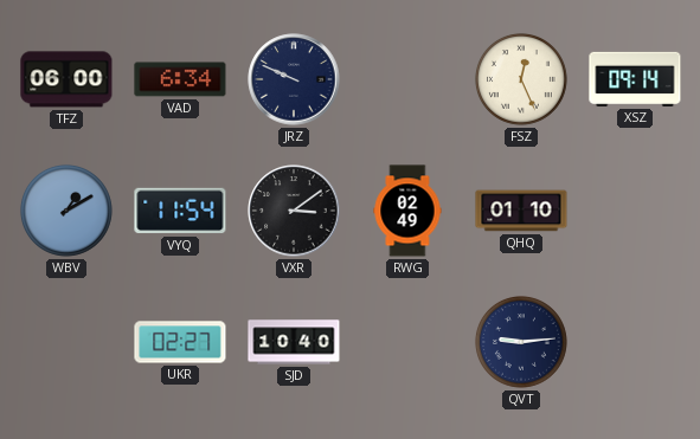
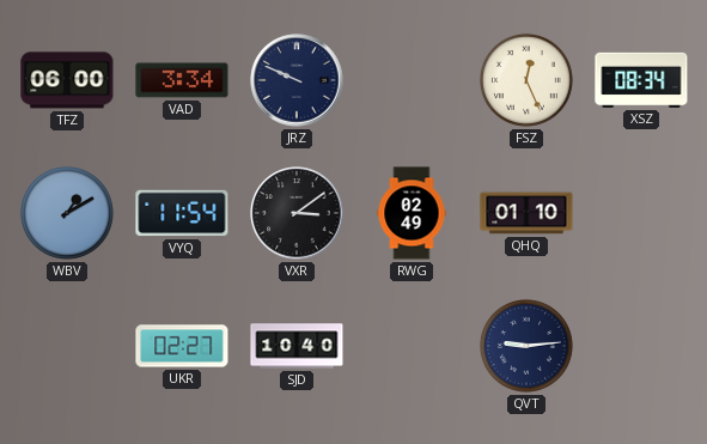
VAD: 6:34 -> 3:34
XSZ: 09:14 -> 08:34
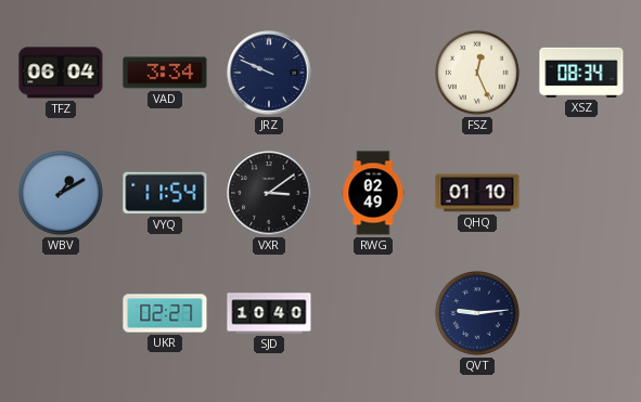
TFZ: 06:00 -> 06:04
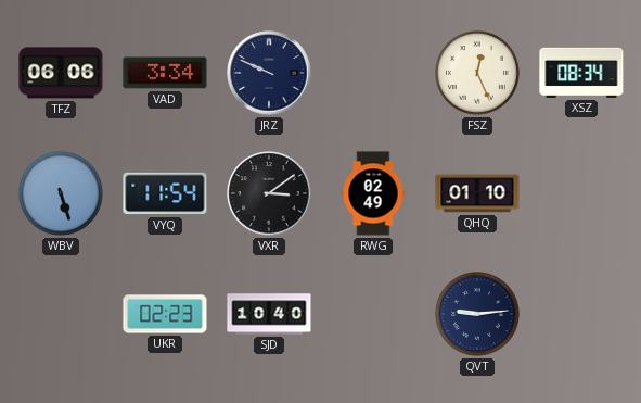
TFZ: 06:04 -> 06:06
WBV: 1:10 -> 5:27
UKR: 02:27 -> 02:23
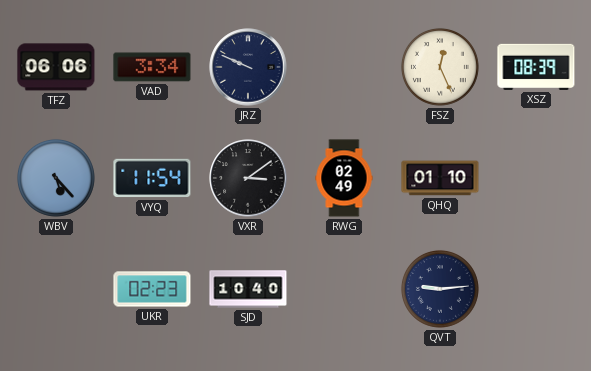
XSZ: 08:34 -> 08:39
WBV: 5:27 -> 5:23
